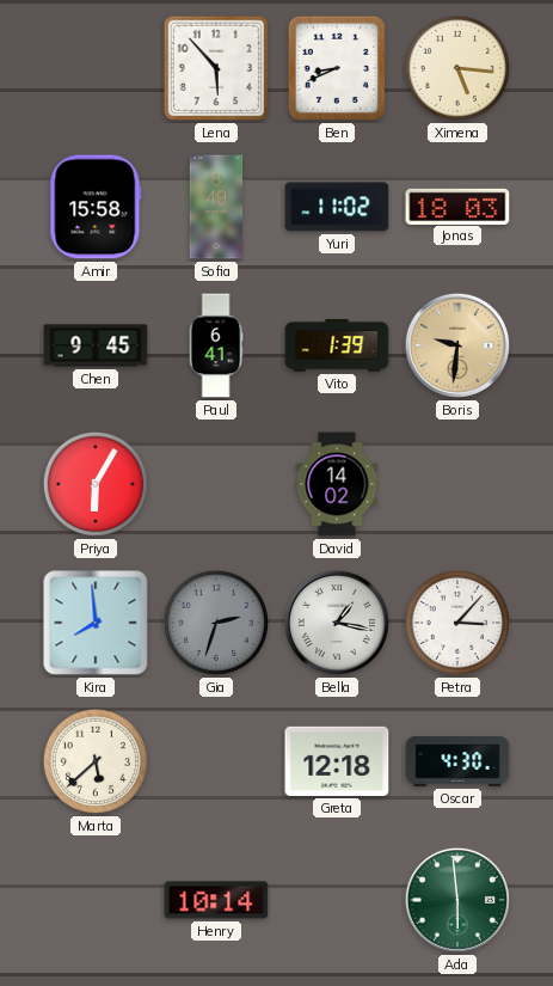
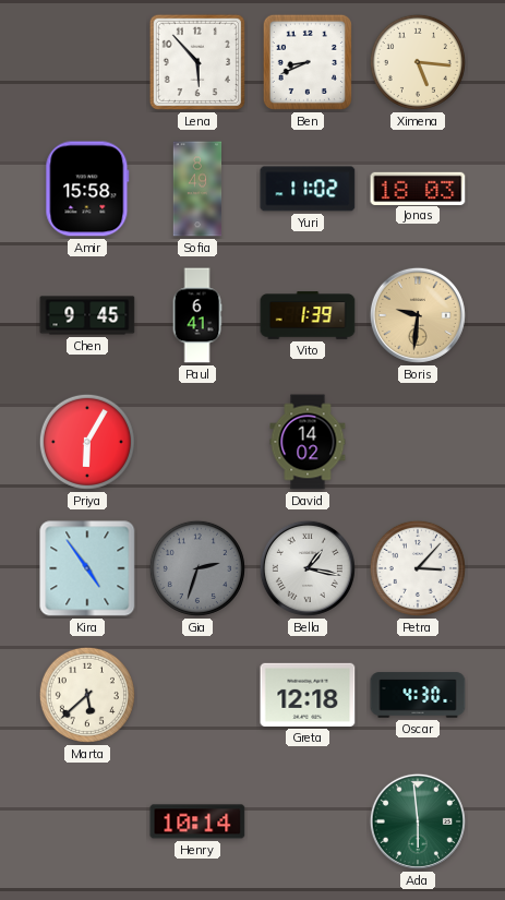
Kira: 7:59 -> 4:54
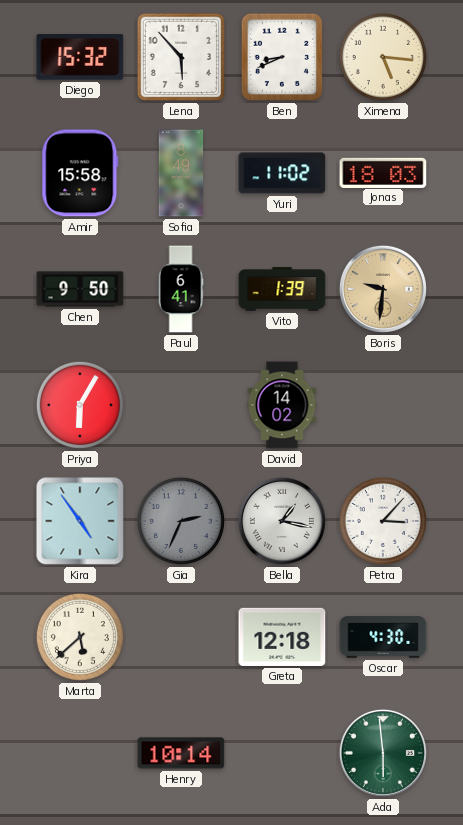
Diego: none -> 15:32
Chen: 9:45 -> 9:50
Gia: 2:33 -> 2:34
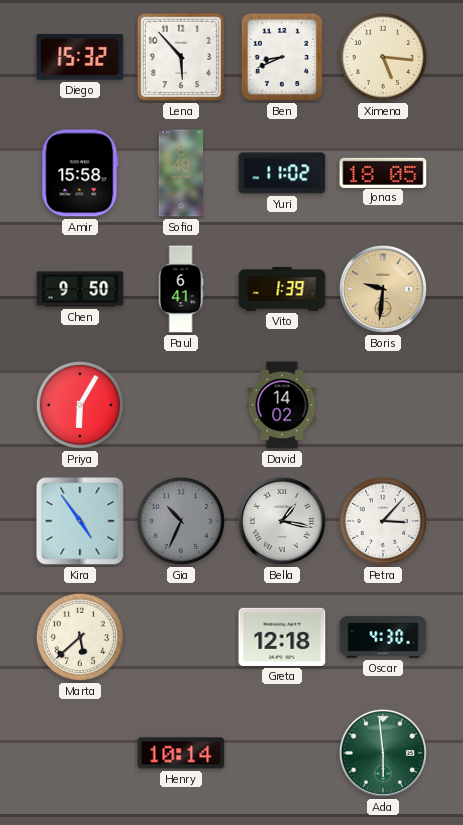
Jonas: 18:03 -> 18:05
Gia: 2:34 -> 10:34
